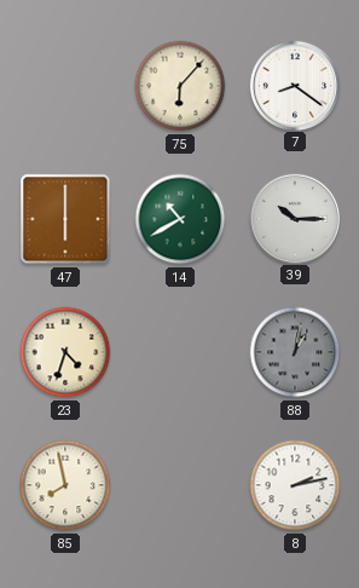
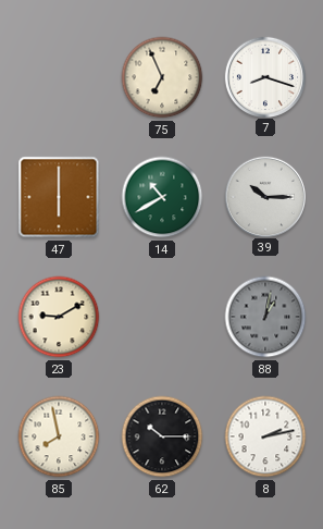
75: 6:07 -> 6:56
7: 8:21 -> 8:18
23: 4:33 -> 9:10
62: none -> 10:15
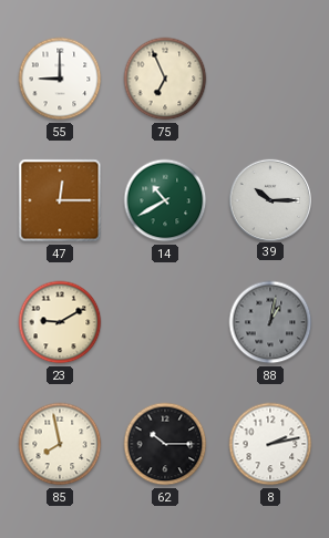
55: none -> 9:00
7: 8:18 -> none
47: 6:00 -> 12:15
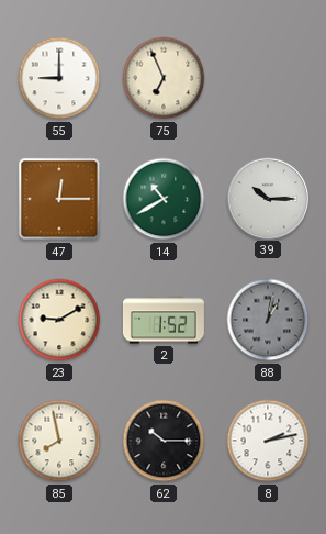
2: none -> 1:52
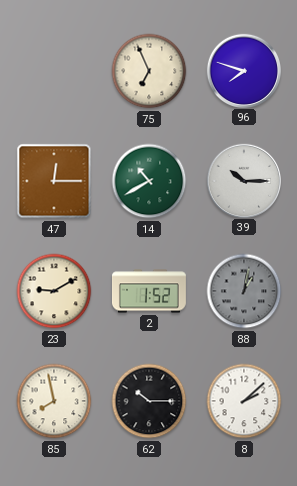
55: 9:00 -> none
96: none -> 7:48
8: 2:13 -> 2:08
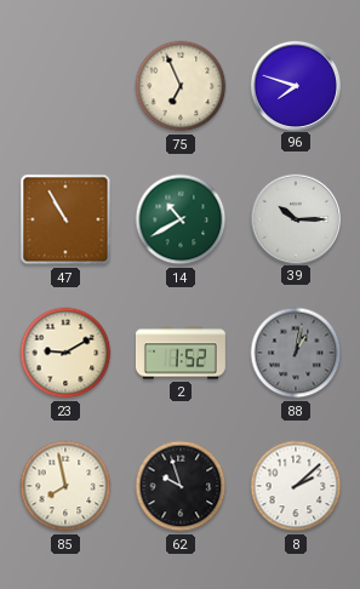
47: 12:15 -> 10:55
62: 10:15 -> 9:57
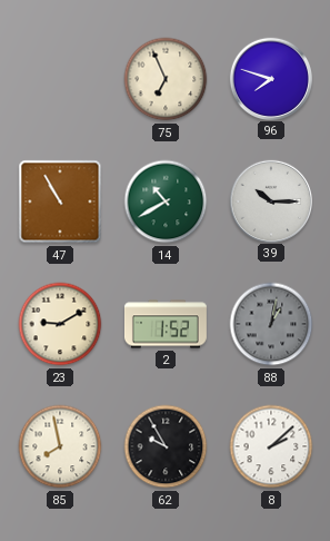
62: 9:57 -> 9:55
